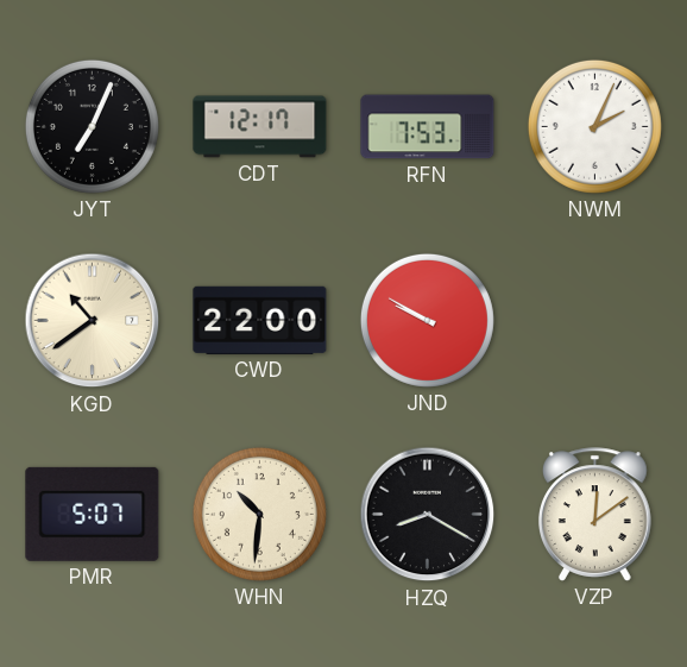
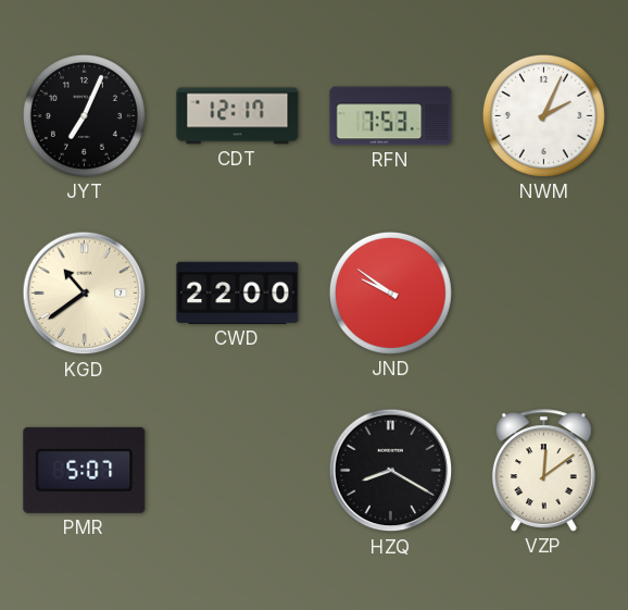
JND: 9:50 -> 9:51
WHN: 10:31 -> none
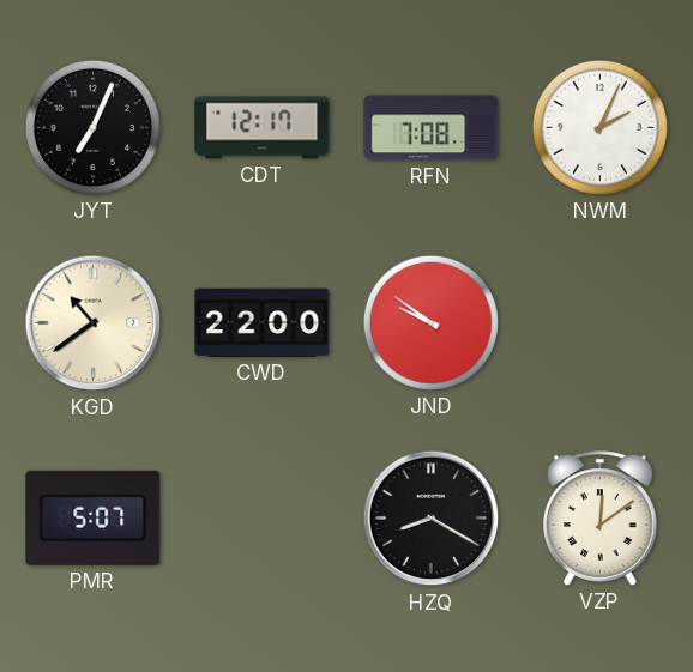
RFN: 7:53 -> 7:08
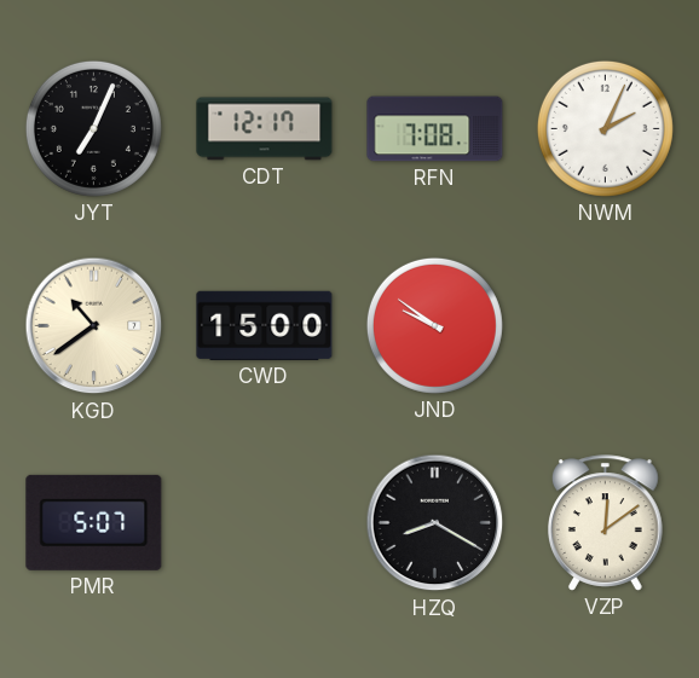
CWD: 22:00 -> 15:00
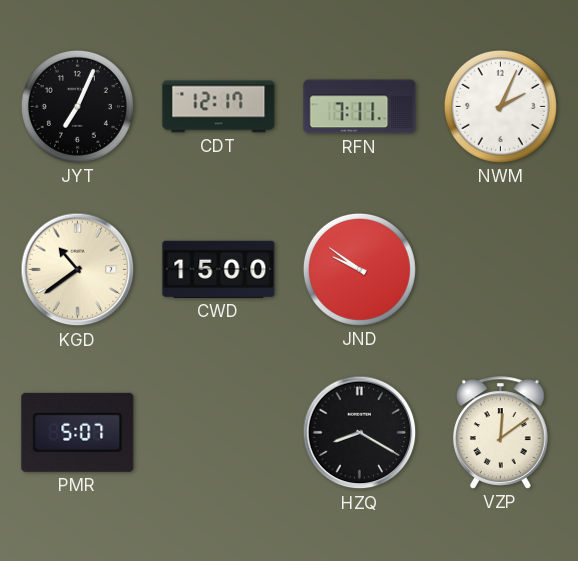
RFN: 7:08 -> 7:11
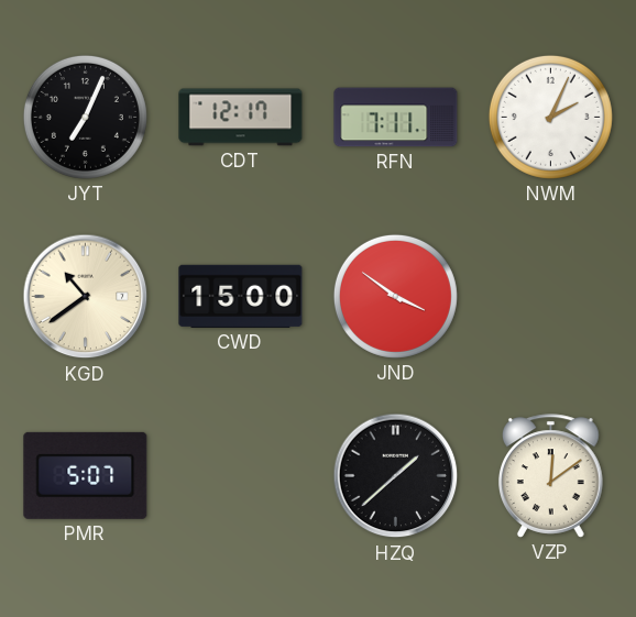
JND: 9:51 -> 3:51
HZQ: 8:20 -> 1:38
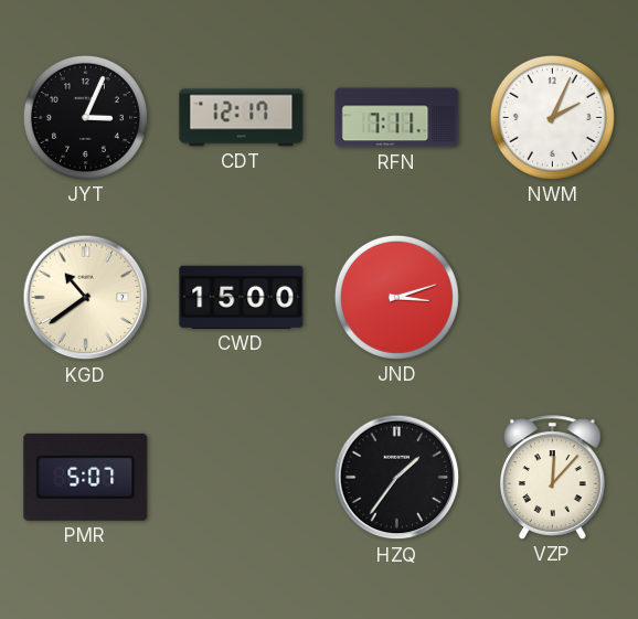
JYT: 7:04 -> 3:04
JND: 3:51 -> 3:12
HZQ: 1:38 -> 1:36
VZP: 12:09 -> 12:07
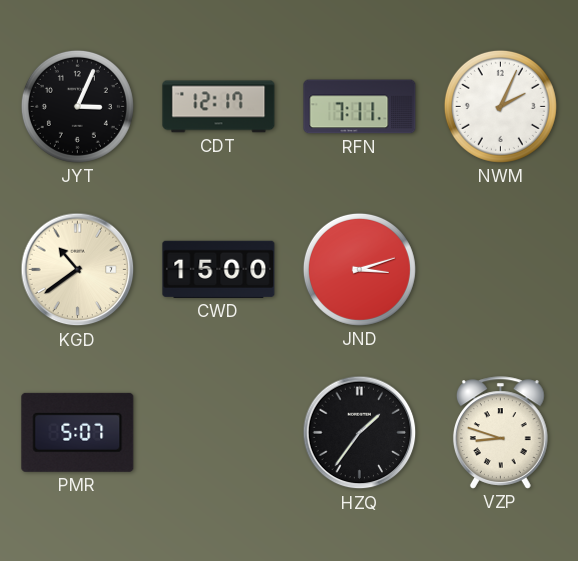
VZP: 12:07 -> 8:48
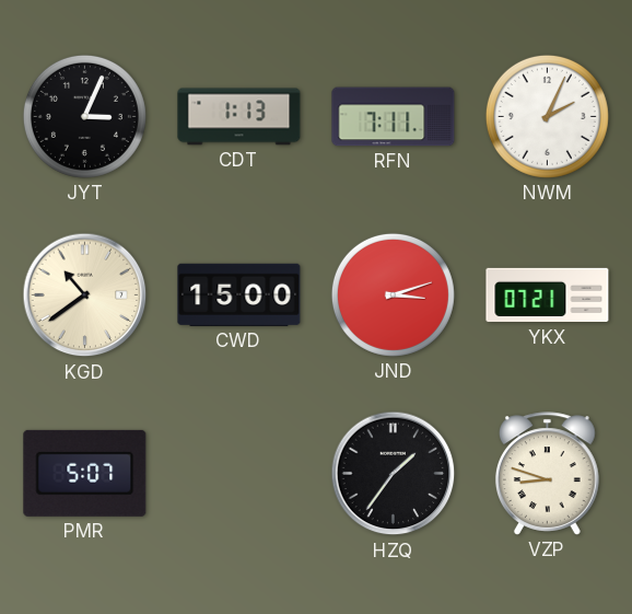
CDT: 12:17 -> 1:13
YKX: none -> 07:21
